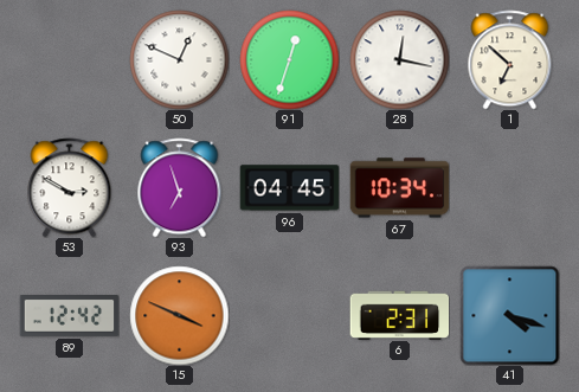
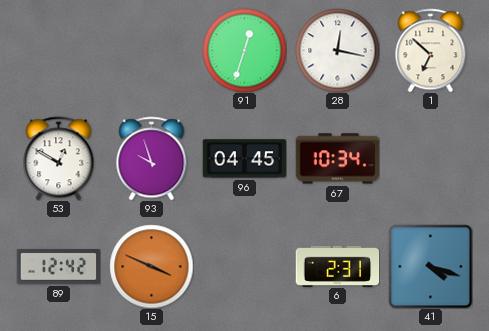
50: 12:49 -> none
53: 2:50 -> 12:50
93: 6:57 -> 9:57
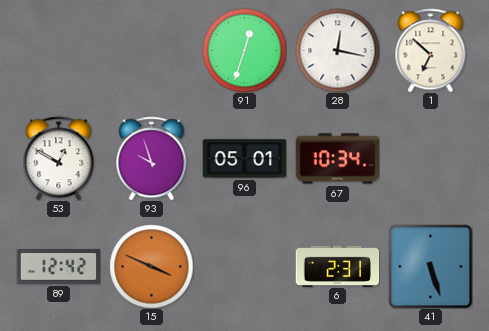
96: 04:45 -> 05:01
41: 4:18 -> 5:27
